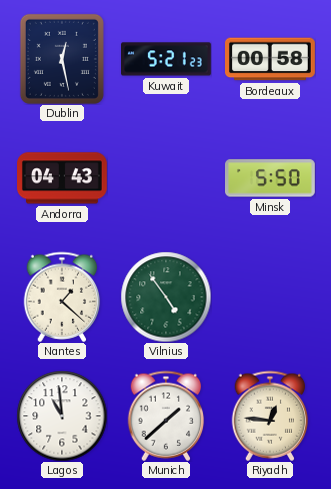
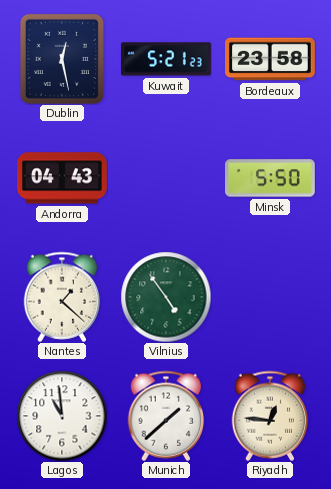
Bordeaux: 00:58 -> 23:58
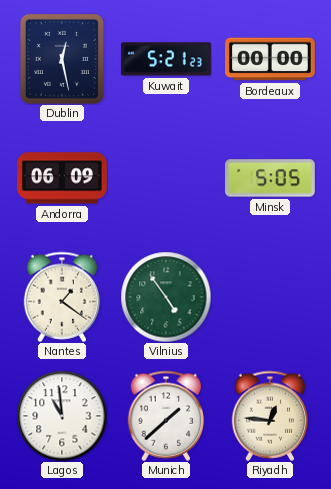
Bordeaux: 23:58 -> 00:00
Andorra: 04:43 -> 06:09
Minsk: 5:50 -> 5:05
Nantes: 1:22 -> 1:21
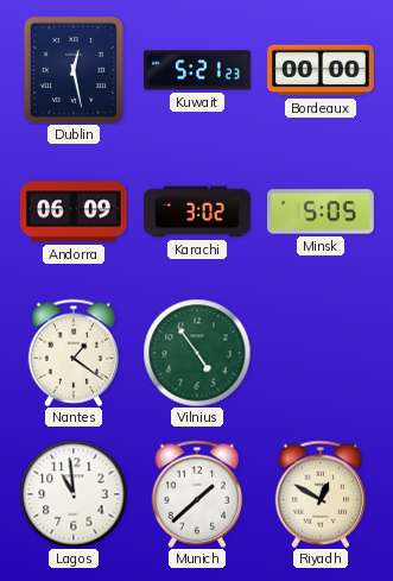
Karachi: none -> 3:02
Riyadh: 12:46 -> 12:50
